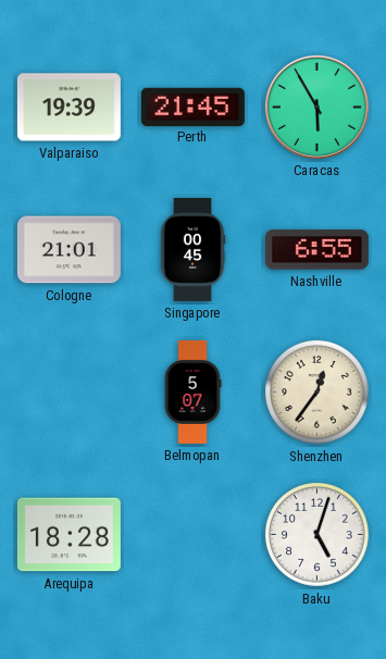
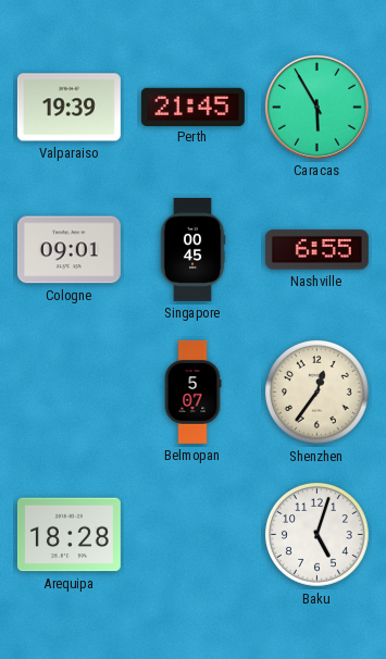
Cologne: 21:01 -> 09:01
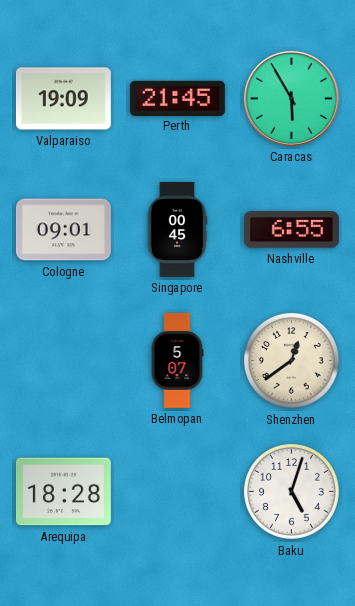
Valparaiso: 19:39 -> 19:09
Shenzhen: 12:36 -> 12:39
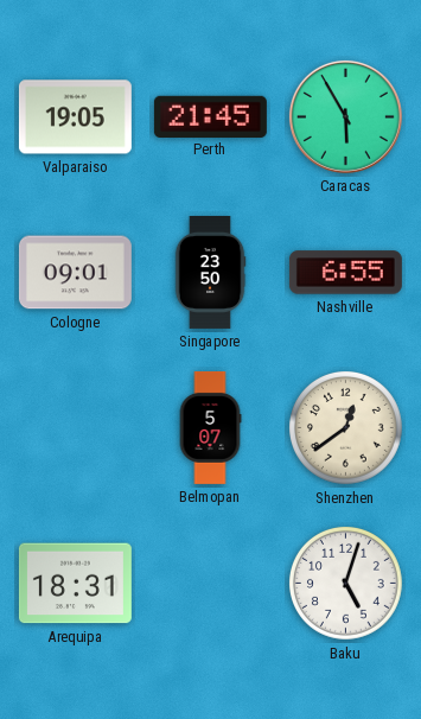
Valparaiso: 19:09 -> 19:05
Singapore: 00:45 -> 23:50
Arequipa: 18:28 -> 18:31
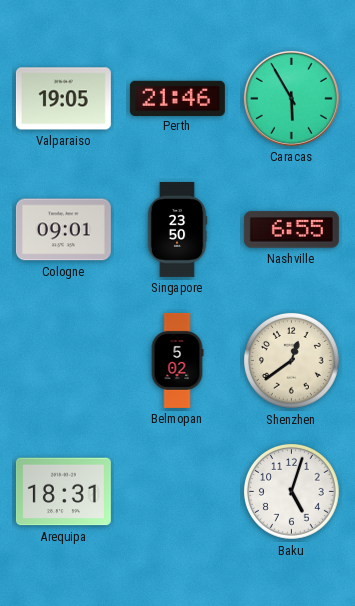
Perth: 21:45 -> 21:46
Belmopan: 5:07 -> 5:02
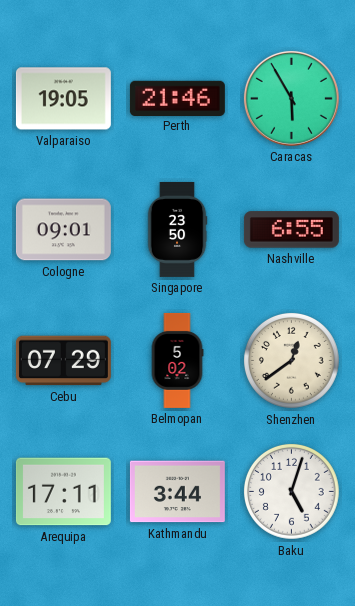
Cebu: none -> 07:29
Arequipa: 18:31 -> 17:11
Kathmandu: none -> 3:44
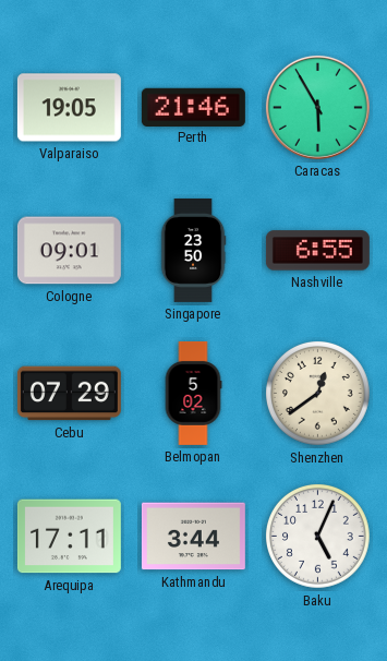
Baku: 5:03 -> 5:04
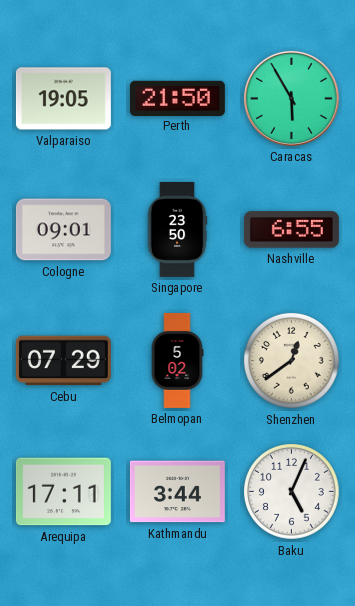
Perth: 21:46 -> 21:50
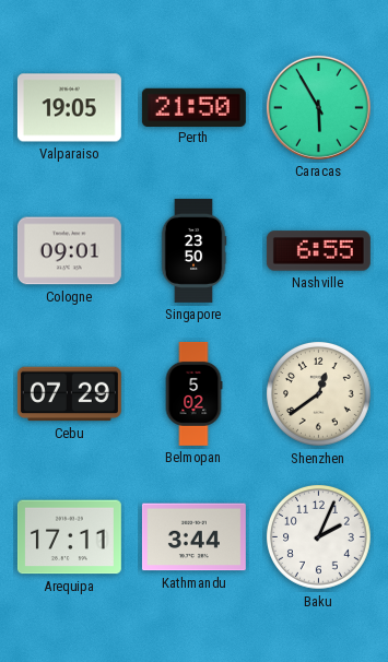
Baku: 5:04 -> 2:04
